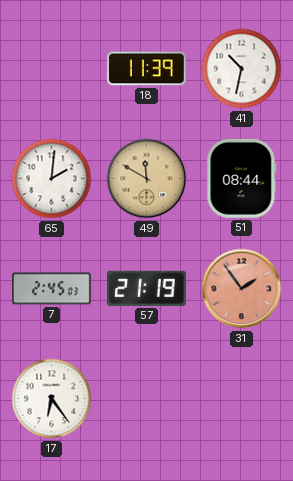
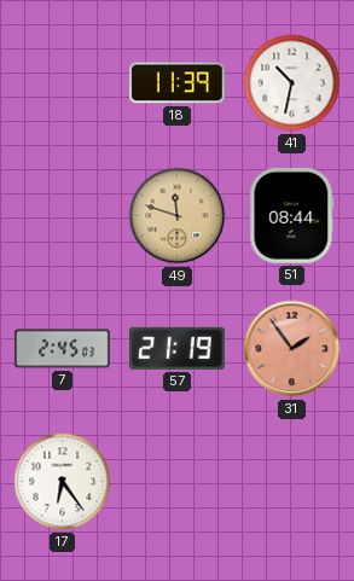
65: 2:01 -> none
49: 11:50 -> 11:48
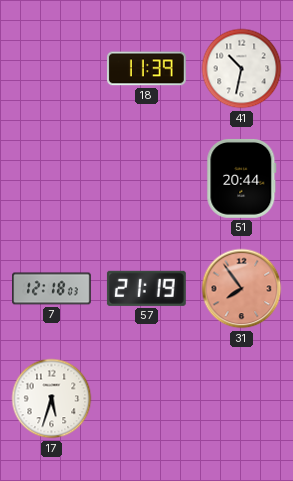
49: 11:48 -> none
51: 08:44 -> 20:44
7: 2:45 -> 12:18
31: 1:54 -> 7:54
17: 6:24 -> 5:33
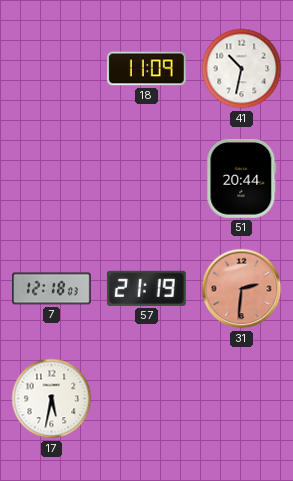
18: 11:39 -> 11:09
31: 7:54 -> 2:31
17: 5:33 -> 5:32
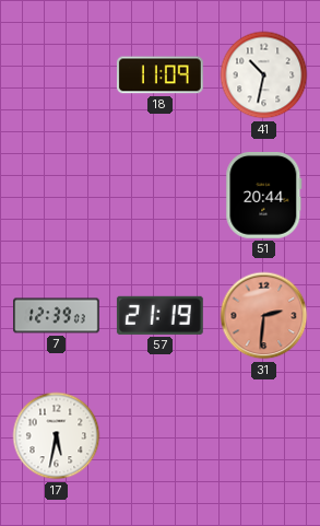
7: 12:18 -> 12:39
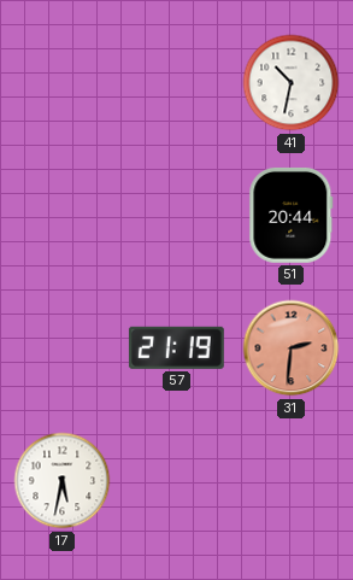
18: 11:09 -> none
7: 12:39 -> none
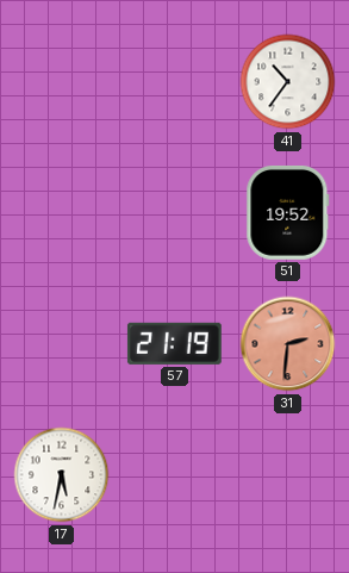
41: 10:32 -> 10:36
51: 20:44 -> 19:52
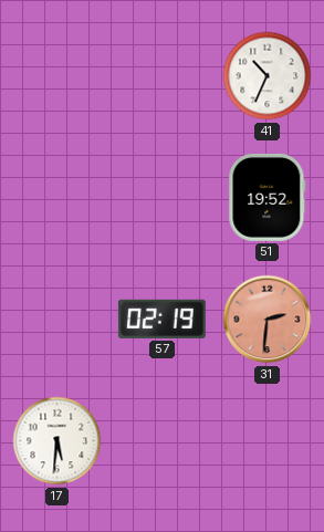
41: 10:36 -> 10:34
57: 21:19 -> 02:19
17: 5:32 -> 5:31
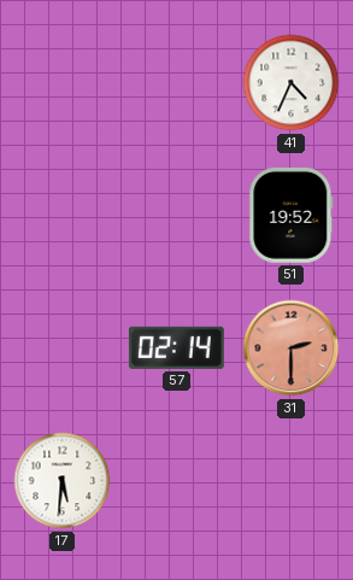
41: 10:34 -> 4:34
57: 02:19 -> 02:14
31: 2:31 -> 2:30
